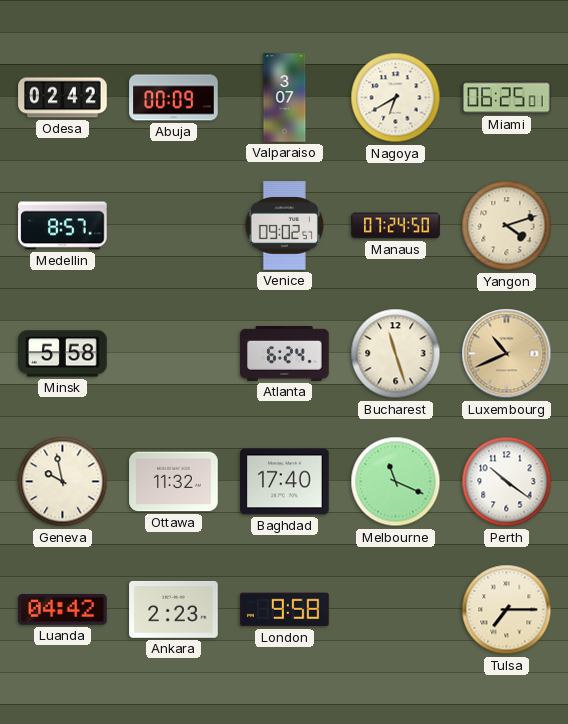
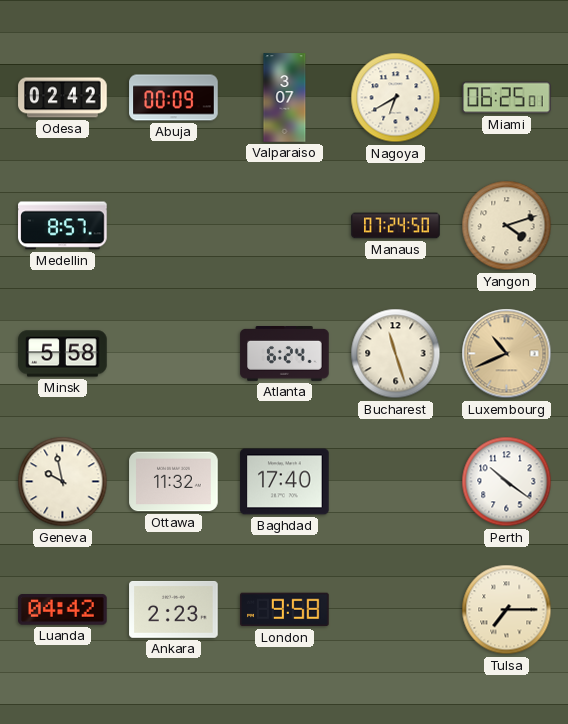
Venice: 09:02 -> none
Melbourne: 11:19 -> none
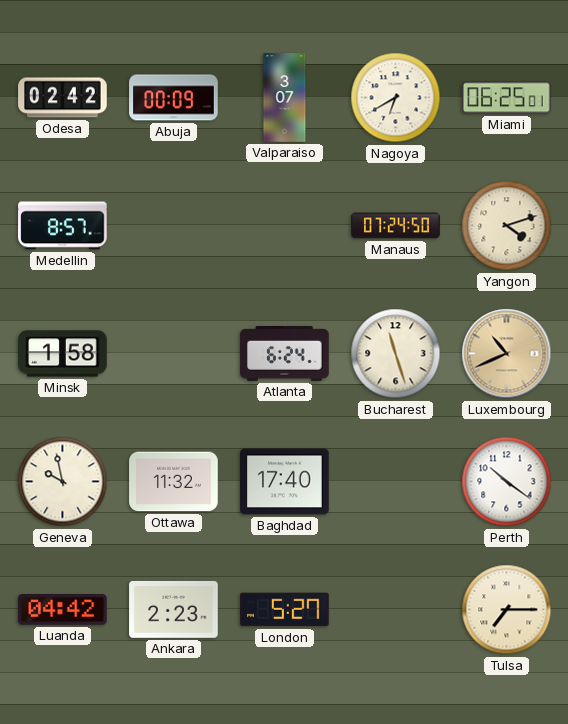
Minsk: 5:58 -> 1:58
London: 9:58 -> 5:27
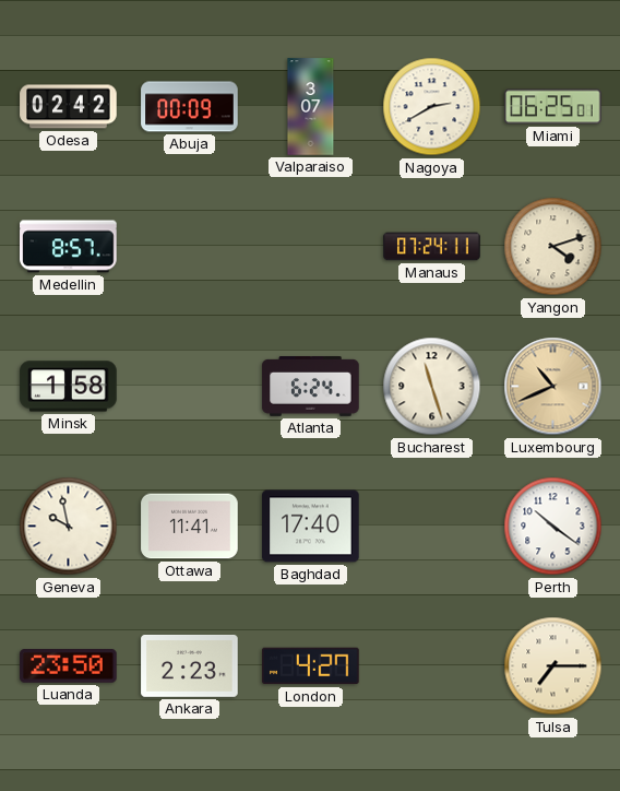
Nagoya: 6:40 -> 2:40
Manaus: 07:24:50 -> 07:24:11
Ottawa: 11:32 -> 11:41
Luanda: 04:42 -> 23:50
London: 5:27 -> 4:27
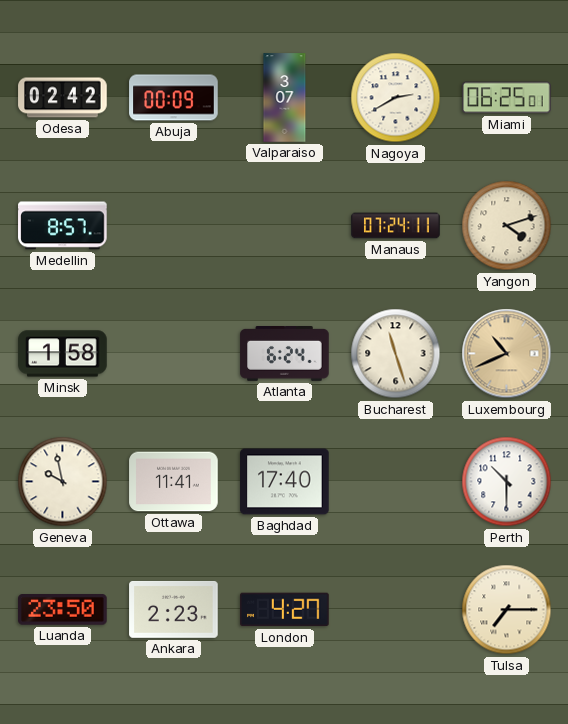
Perth: 10:21 -> 10:30
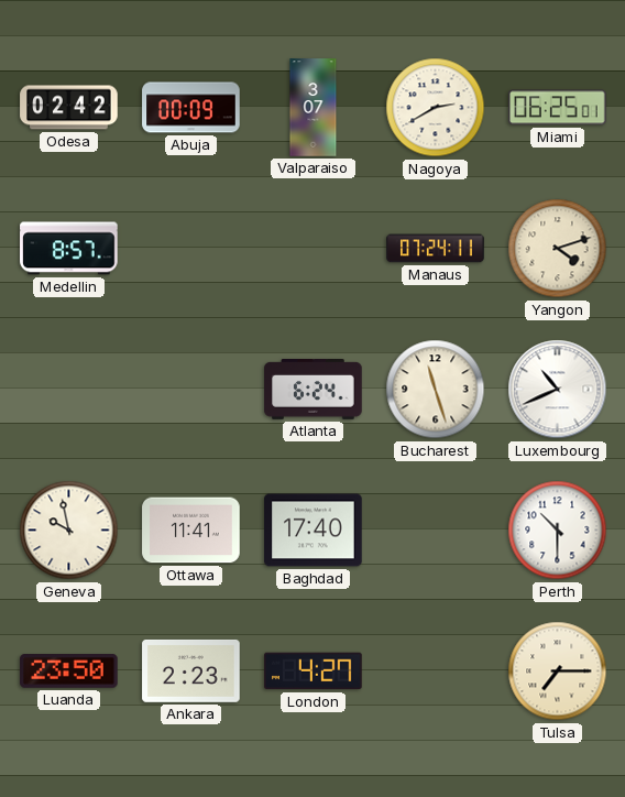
Minsk: 1:58 -> none
Luxembourg dial: champagne -> white
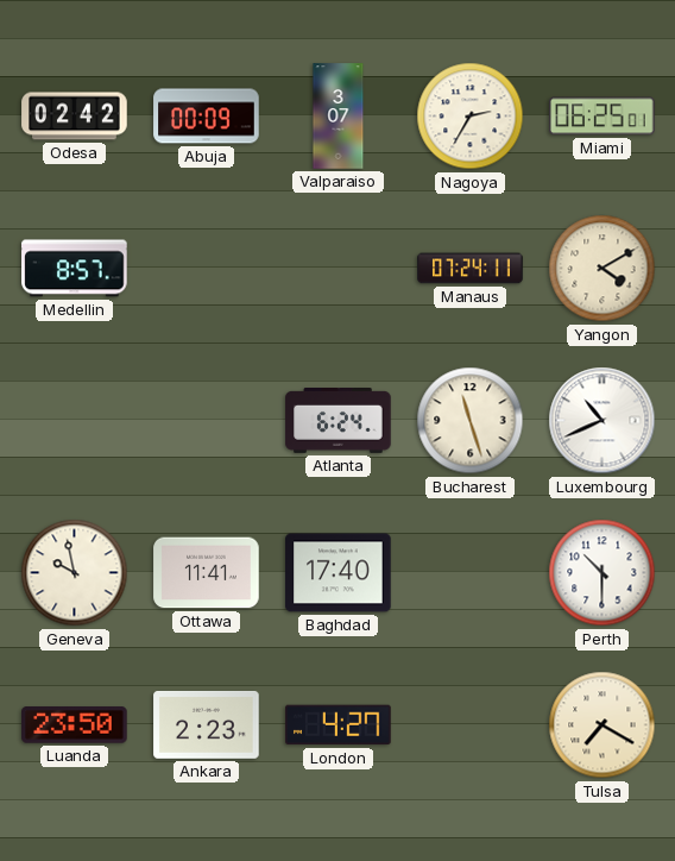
Nagoya: 2:40 -> 2:35
Yangon: 4:12 -> 4:10
Tulsa: 7:15 -> 7:20
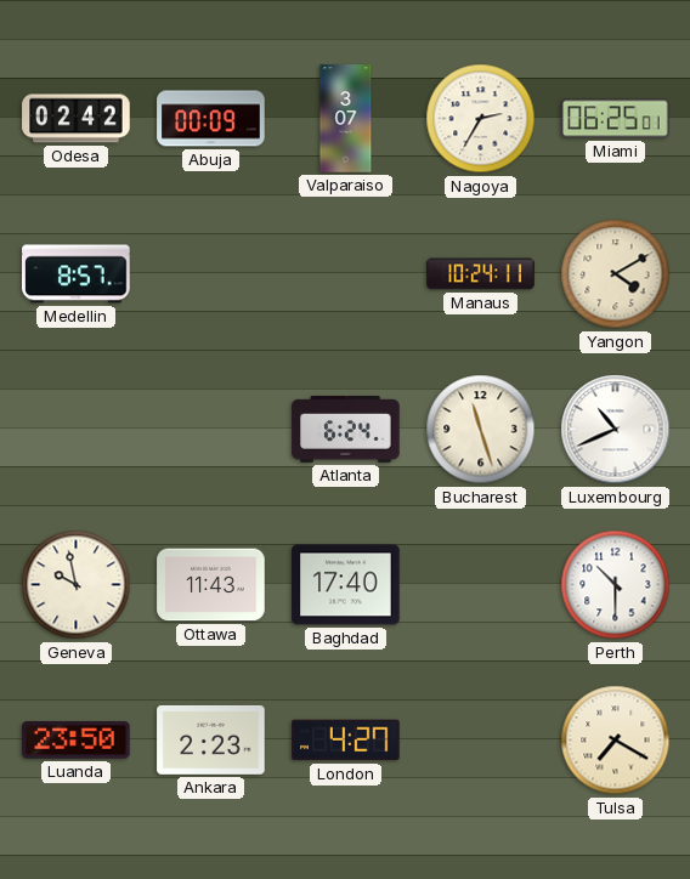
Manaus: 07:24 -> 10:24
Ottawa: 11:41 -> 11:43
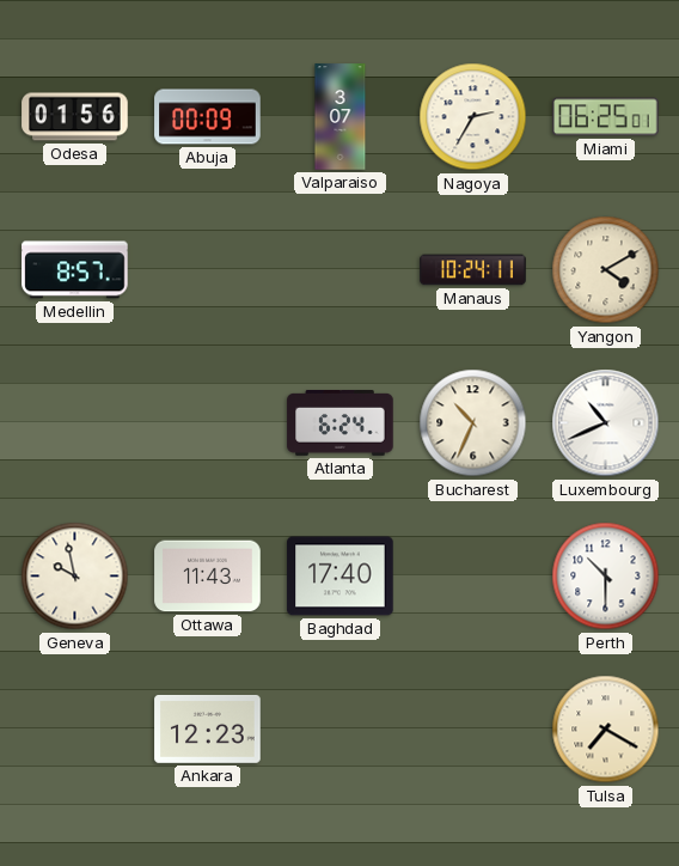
Odesa: 02:42 -> 01:56
Bucharest: 11:27 -> 10:34
Luanda: 23:50 -> none
Ankara: 2:23 -> 12:23
London: 4:27 -> none
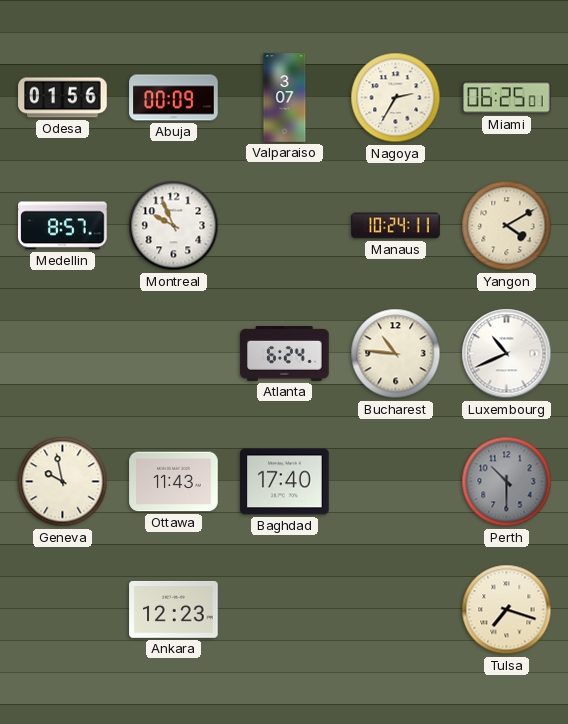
Montreal: none -> 9:56
Bucharest: 10:34 -> 10:46
Perth dial: white -> grey
Tulsa: 7:20 -> 7:18
